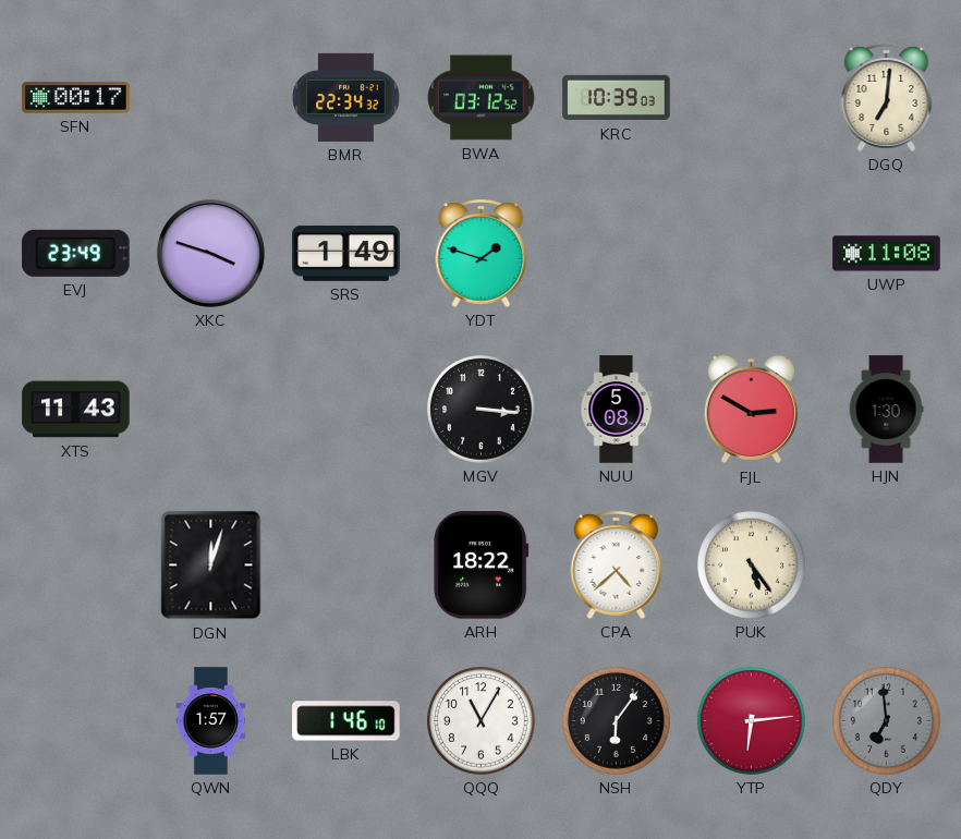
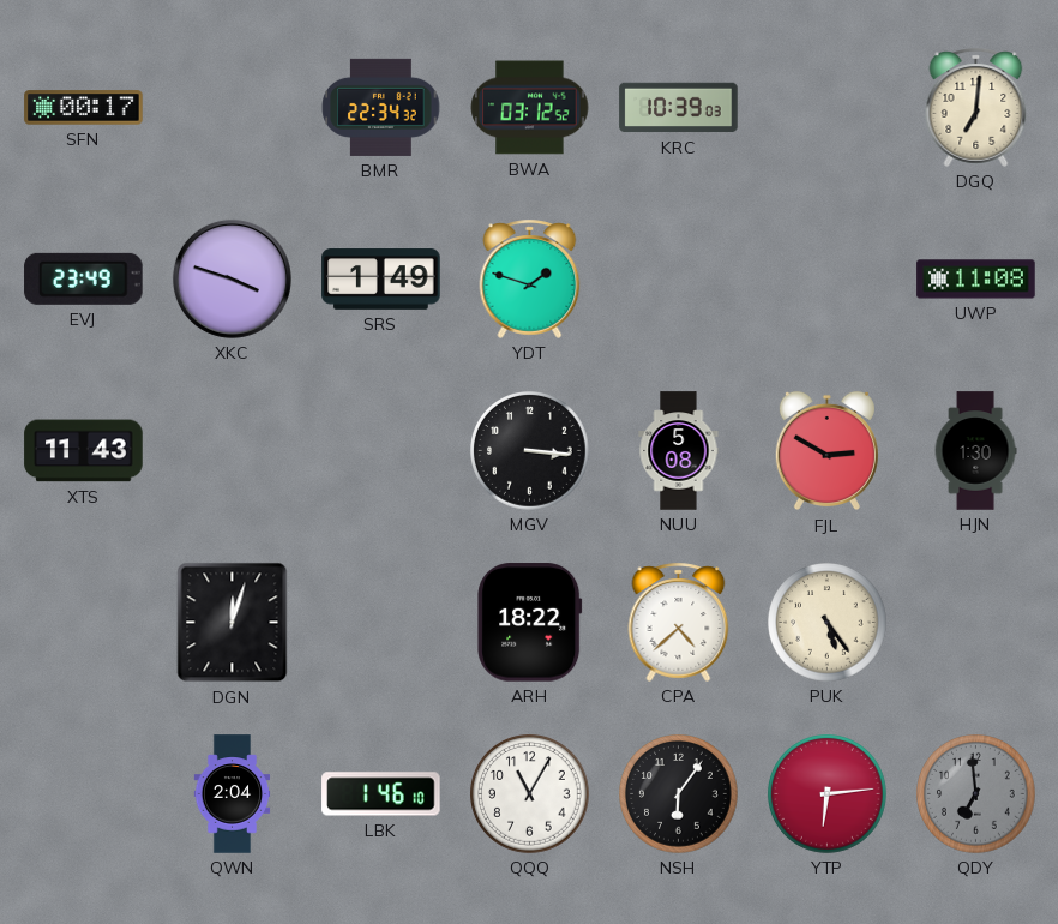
QWN: 1:57 -> 2:04
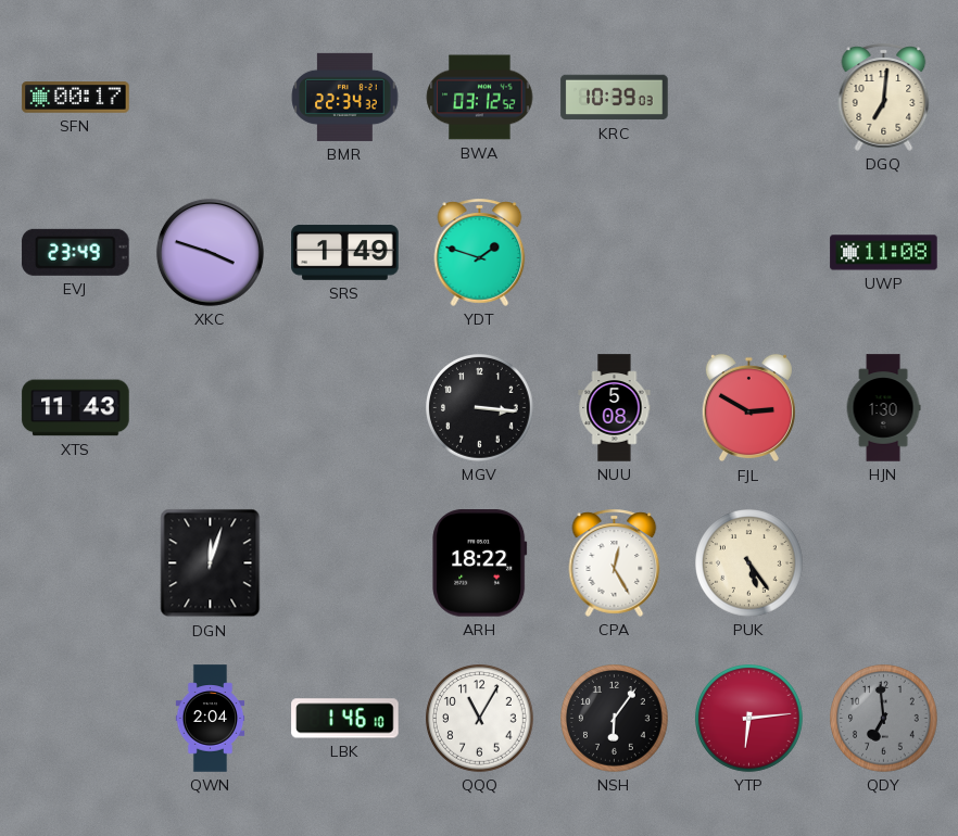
CPA: 4:38 -> 12:25
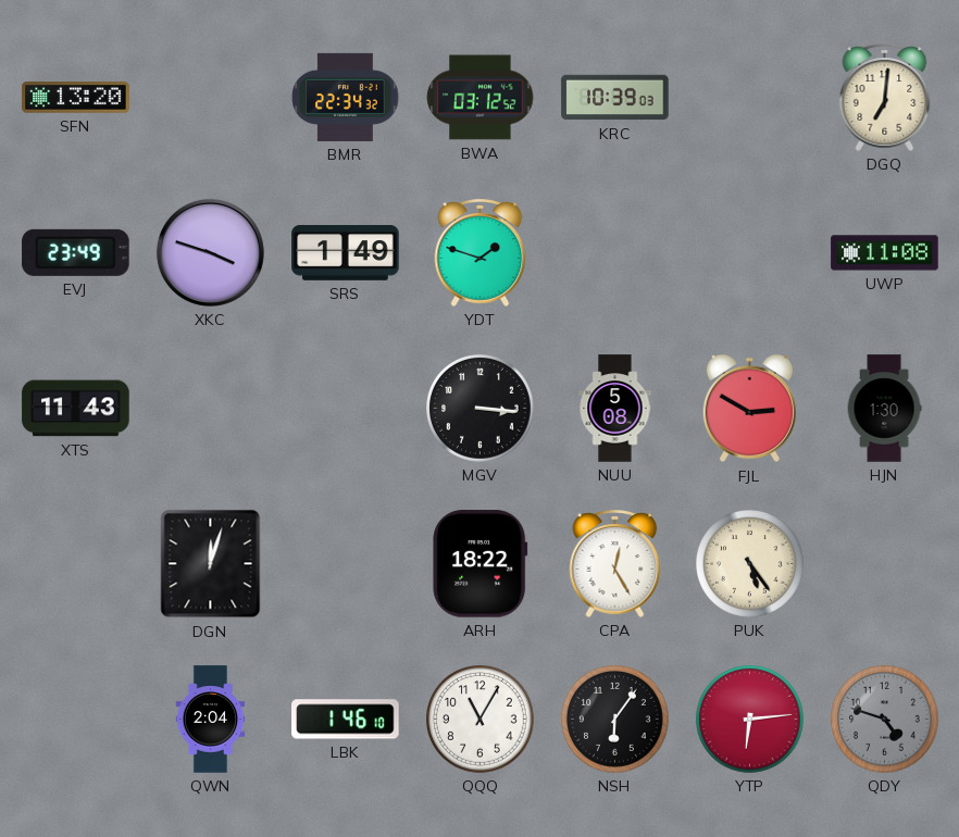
SFN: 00:17 -> 13:20
QDY: 6:59 -> 4:48
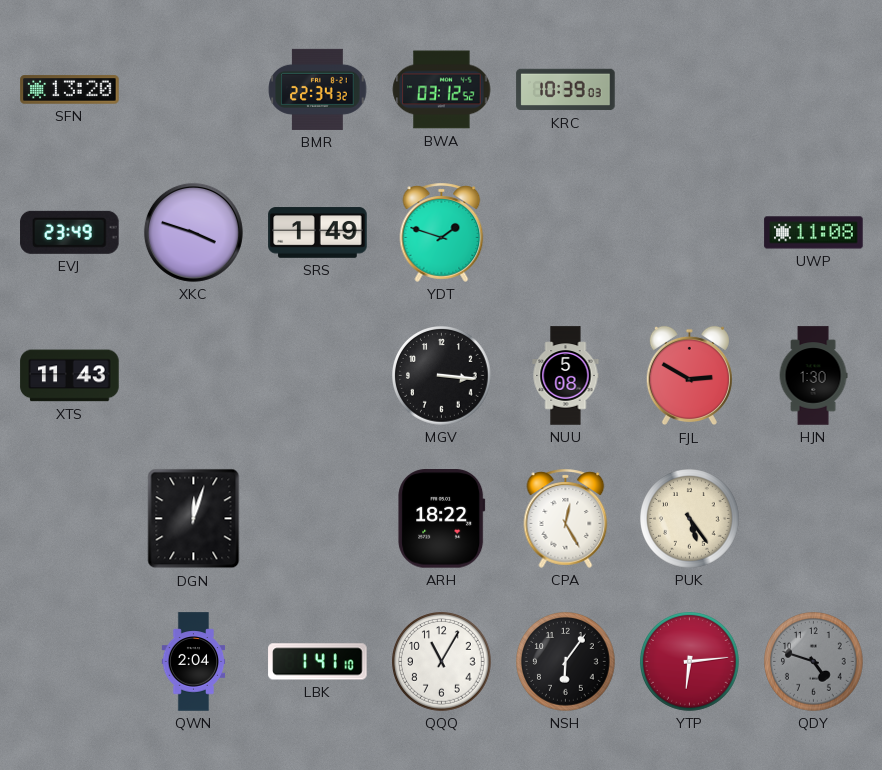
DGQ: 7:01 -> none
LBK: 1:46 -> 1:41
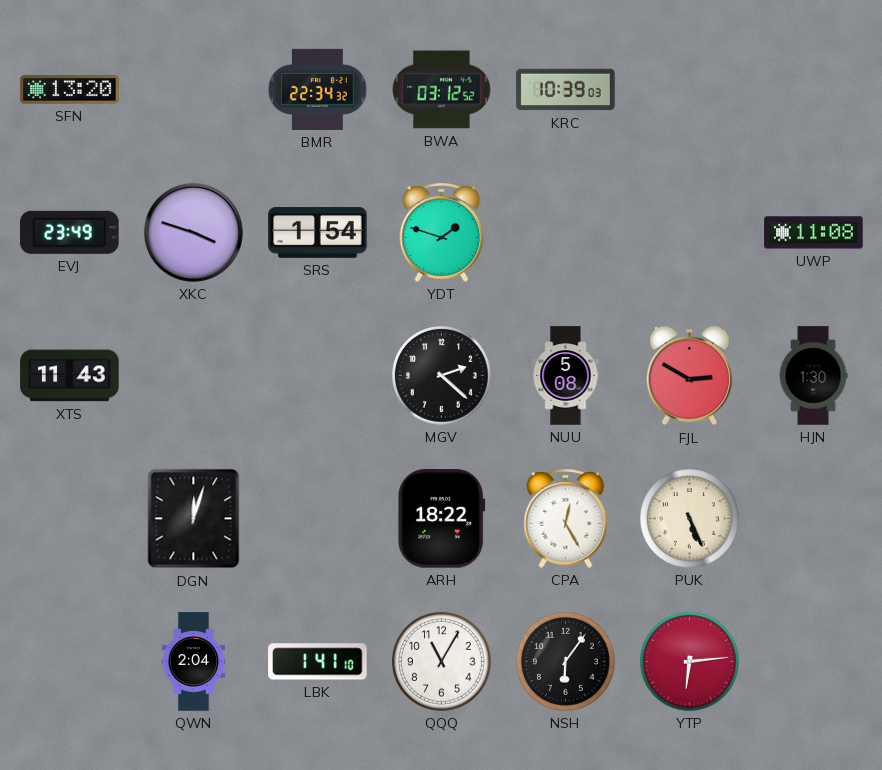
SRS: 1:49 -> 1:54
MGV: 3:16 -> 2:22
PUK: 5:24 -> 5:26
QDY: 4:48 -> none
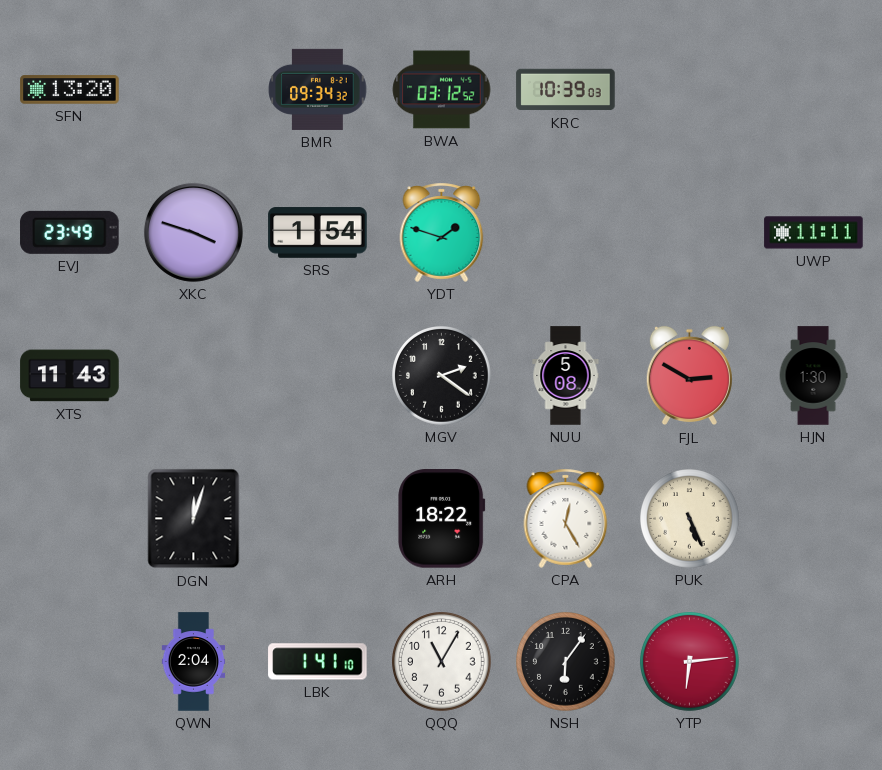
BMR: 22:34 -> 09:34
UWP: 11:08 -> 11:11
MGV: 2:22 -> 2:21
